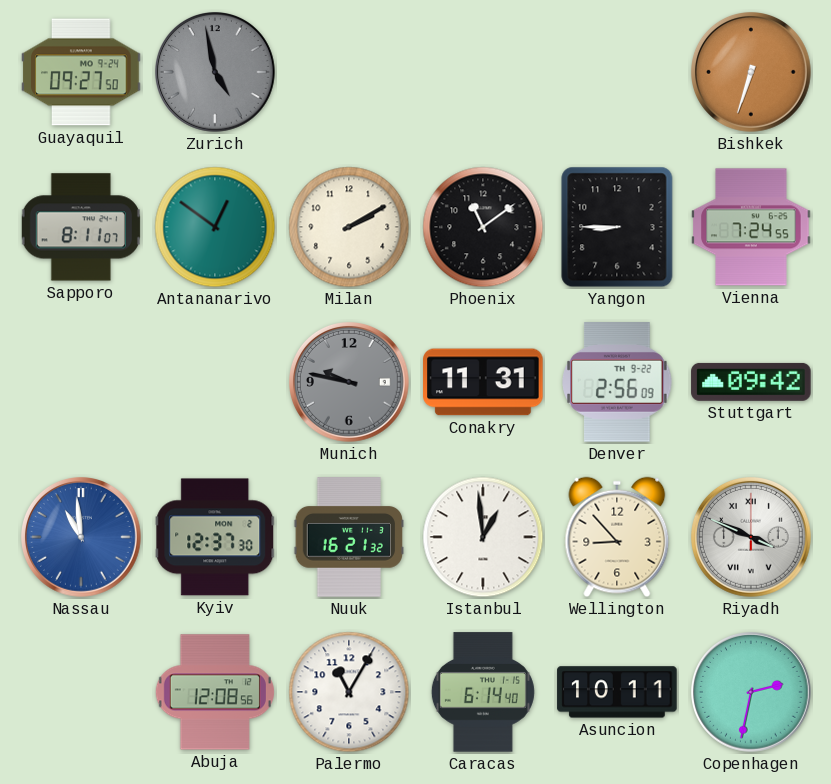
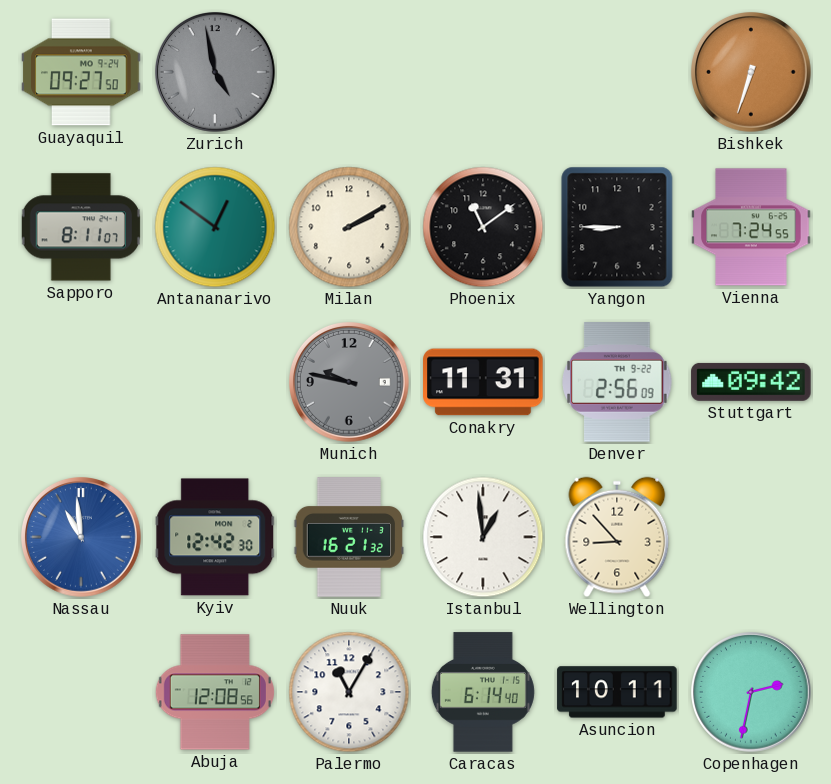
Kyiv: 12:37 -> 12:42
Riyadh: 3:49 -> none
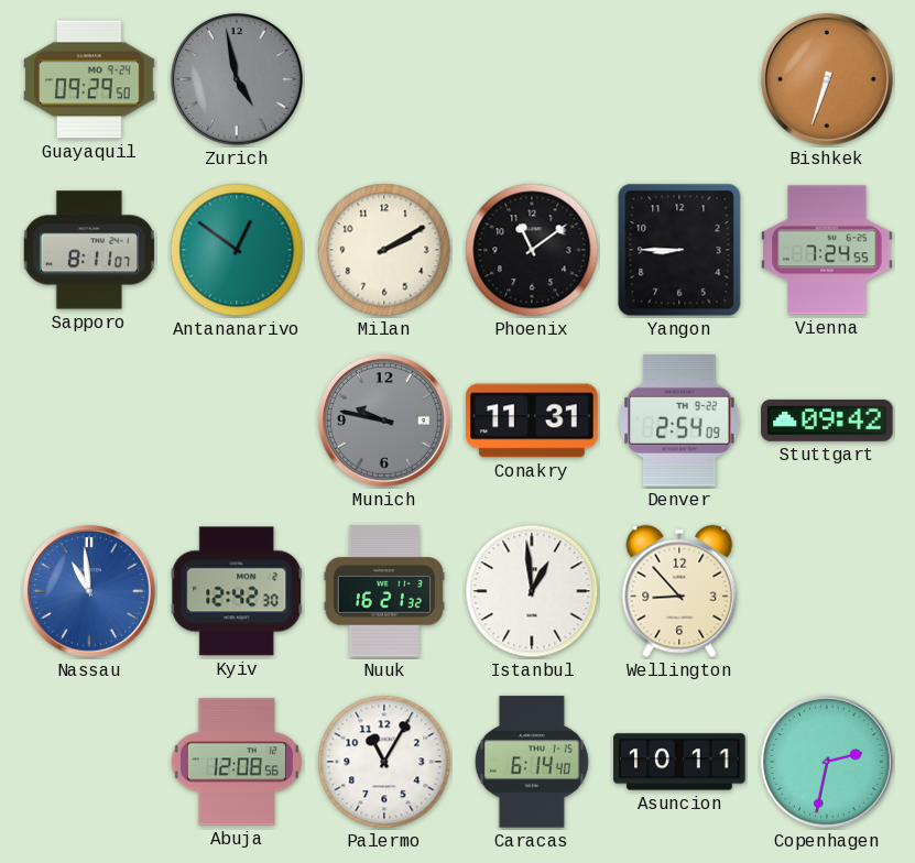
Guayaquil: 09:27 -> 09:29
Denver: 2:56 -> 2:54
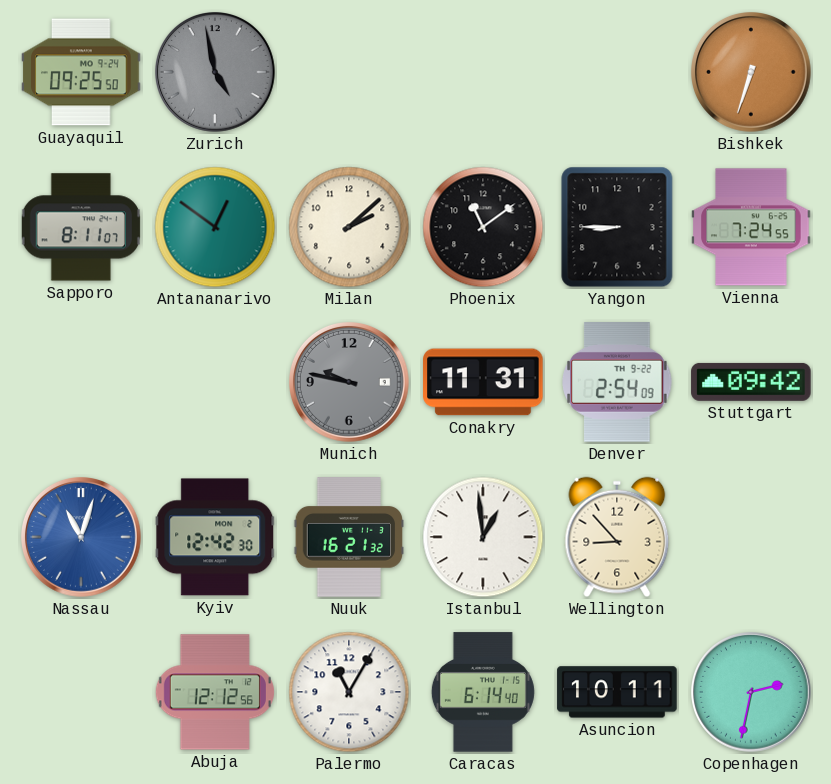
Guayaquil: 09:29 -> 09:25
Milan: 2:10 -> 2:08
Nassau: 10:59 -> 11:03
Abuja: 12:08 -> 12:12
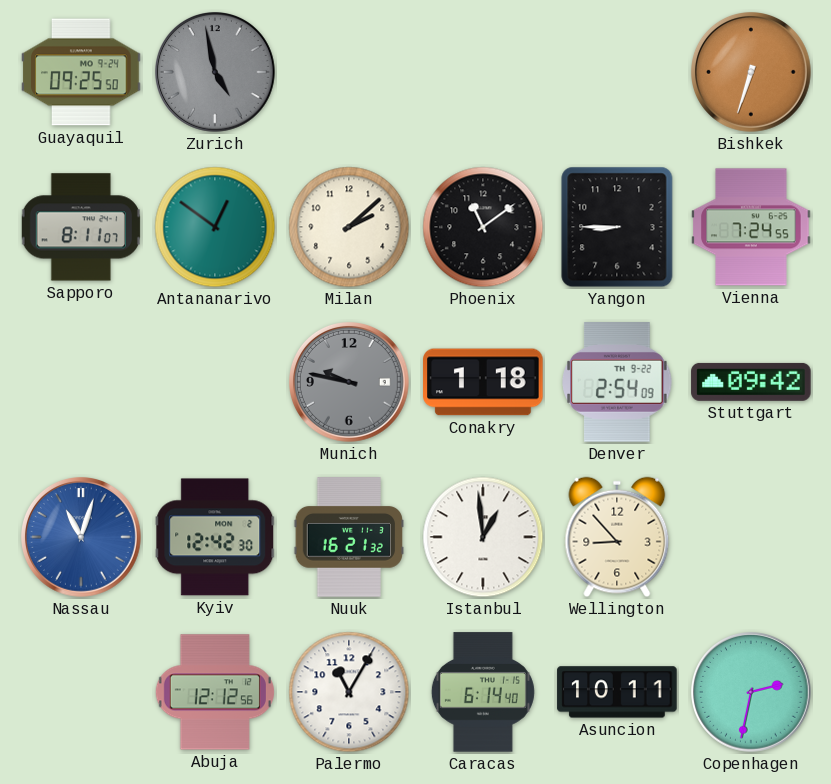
Conakry: 11:31 -> 1:18
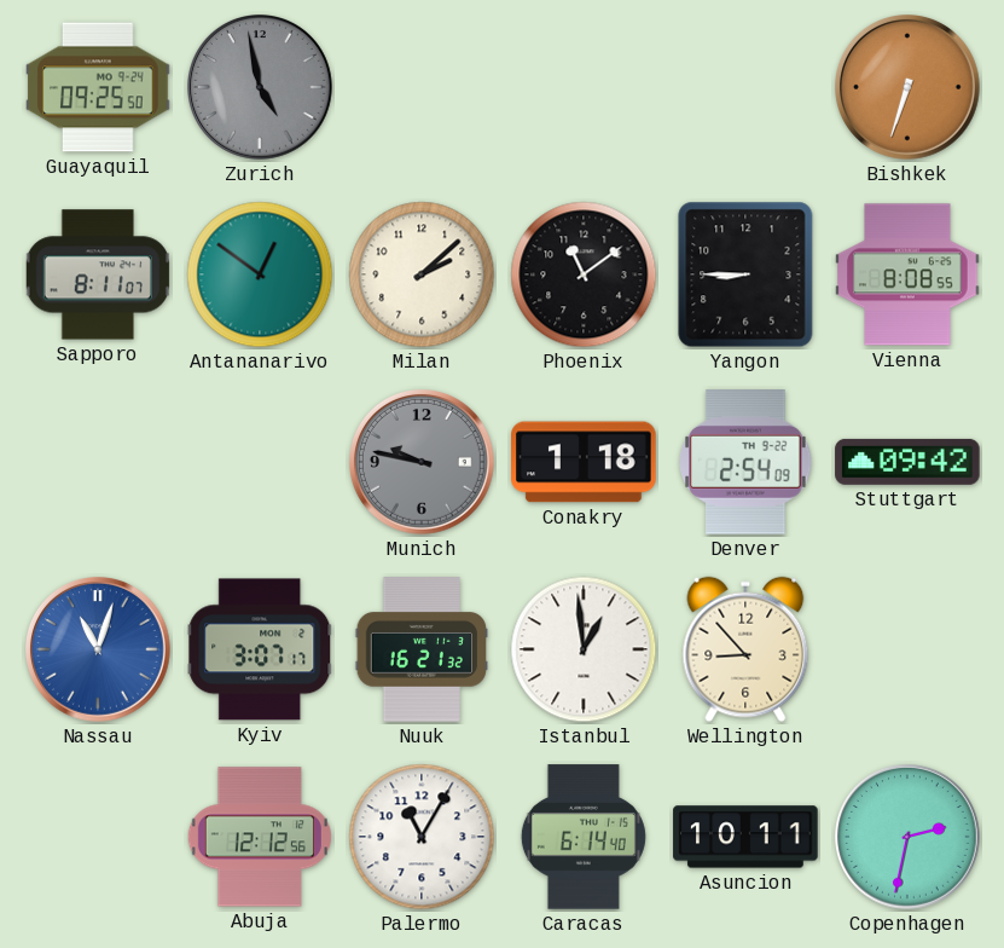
Vienna: 7:24 -> 8:08
Kyiv: 12:42 -> 3:07
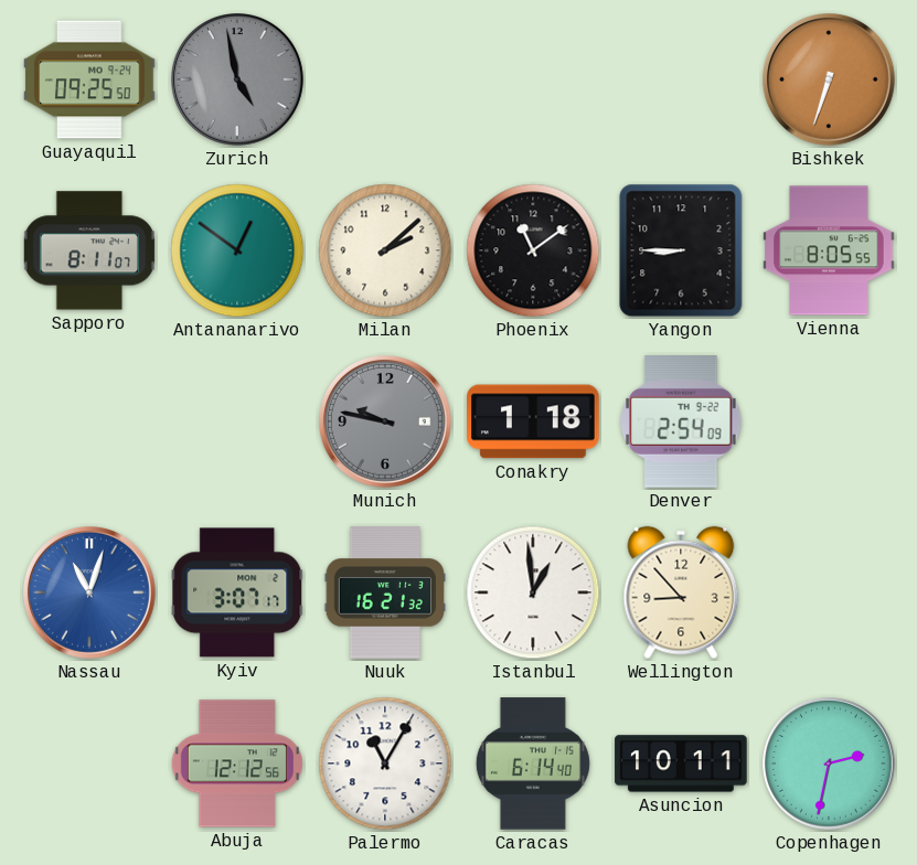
Vienna: 8:08 -> 8:05
Stuttgart: 09:42 -> none
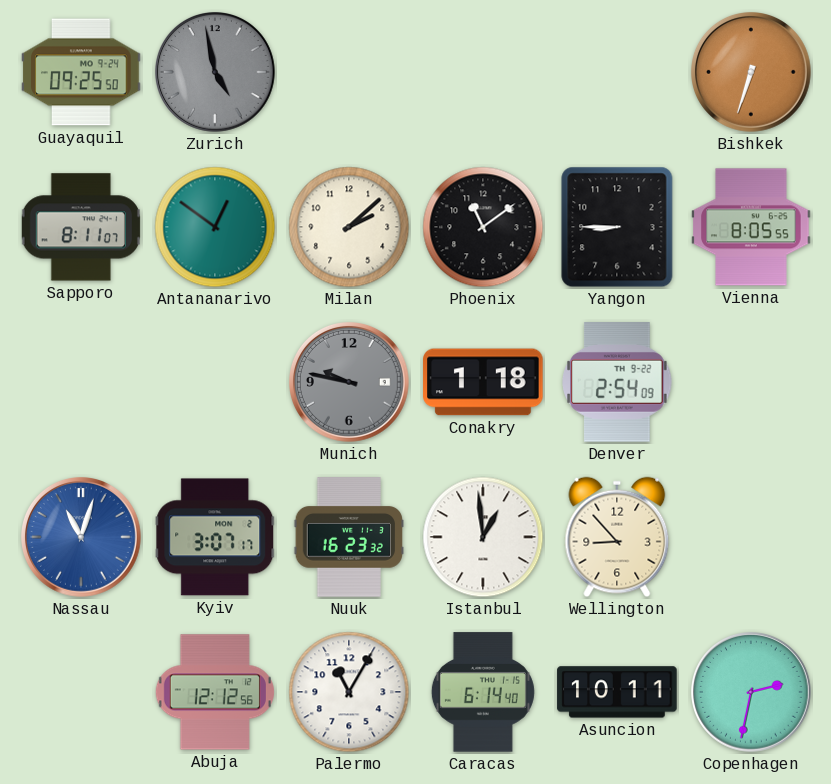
Nuuk: 16:21 -> 16:23
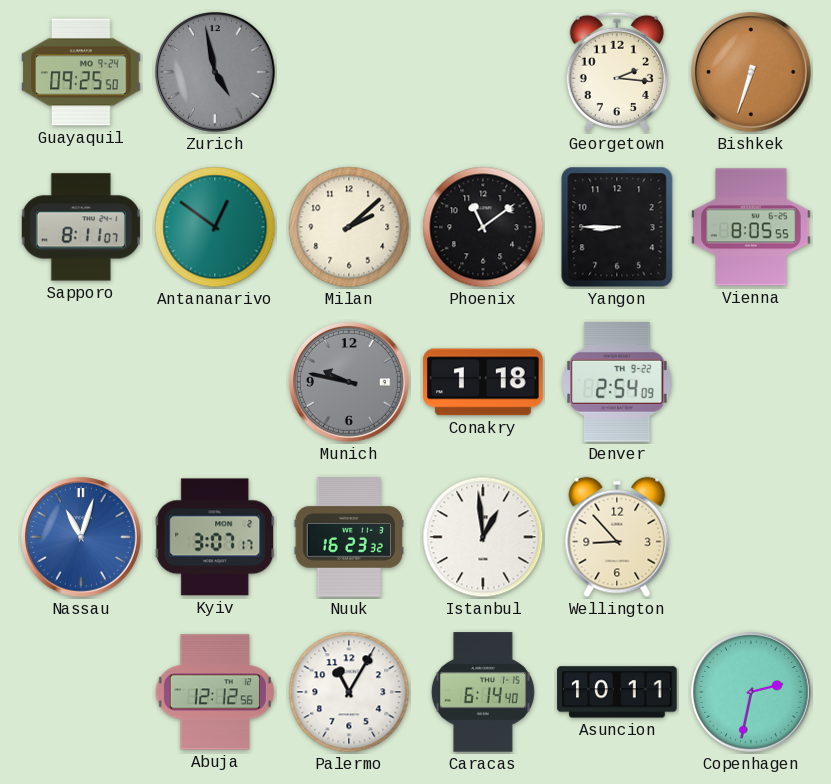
Georgetown: none -> 2:16
